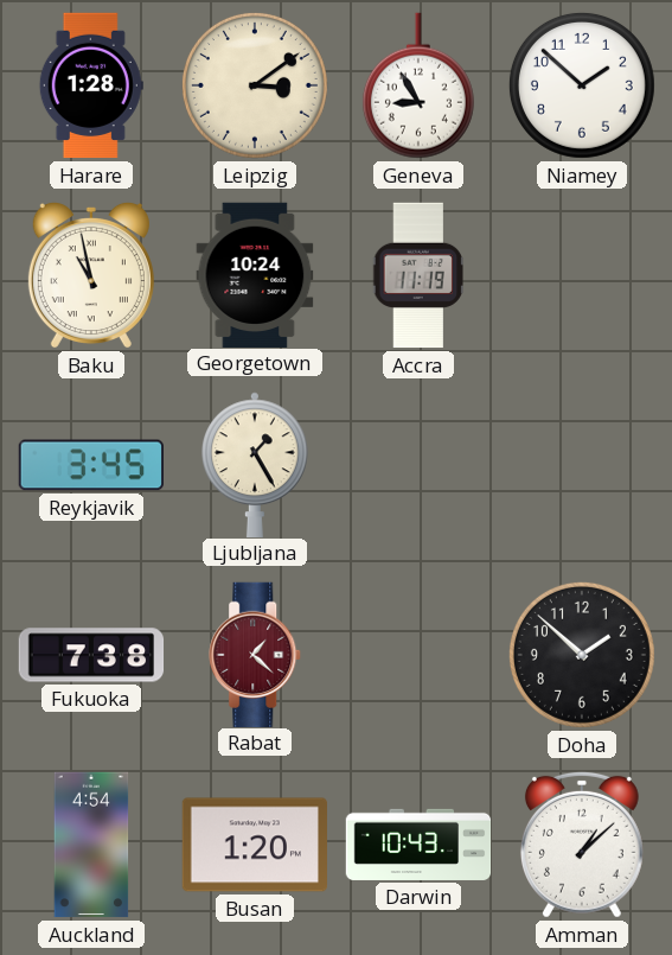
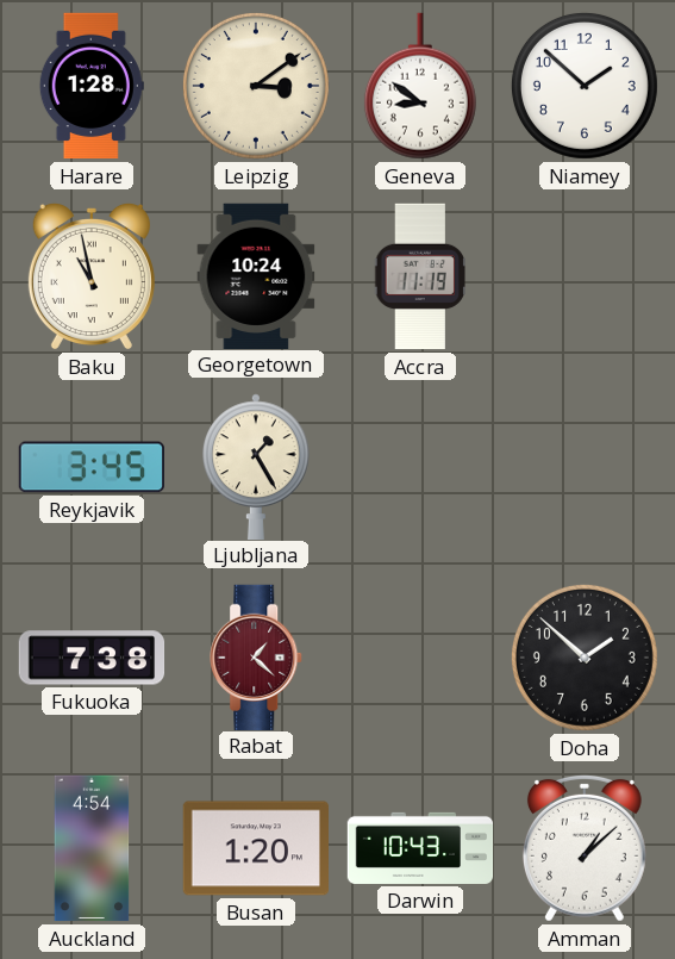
Geneva: 8:55 -> 8:51
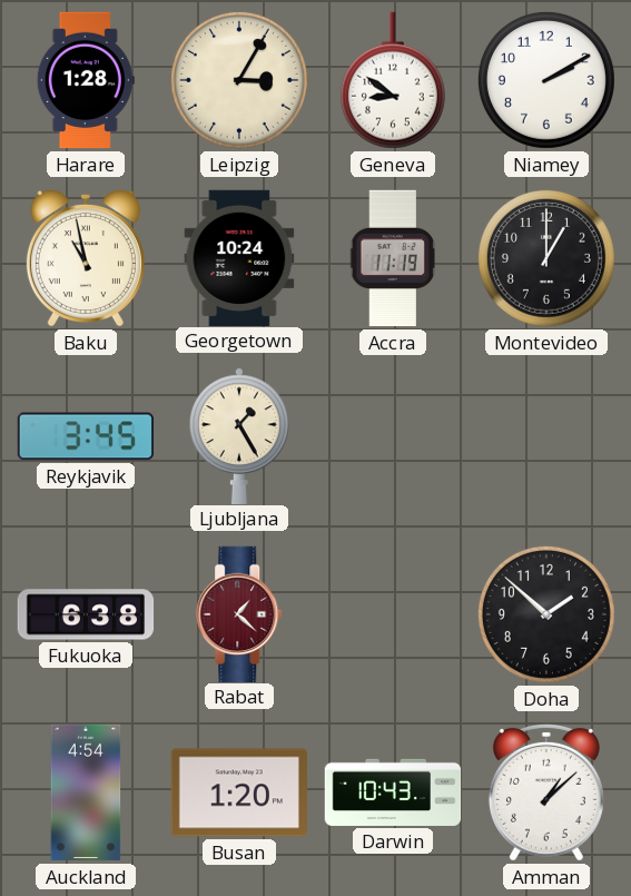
Leipzig: 3:09 -> 3:05
Niamey: 1:52 -> 2:10
Montevideo: none -> 1:00
Fukuoka: 7:38 -> 6:38
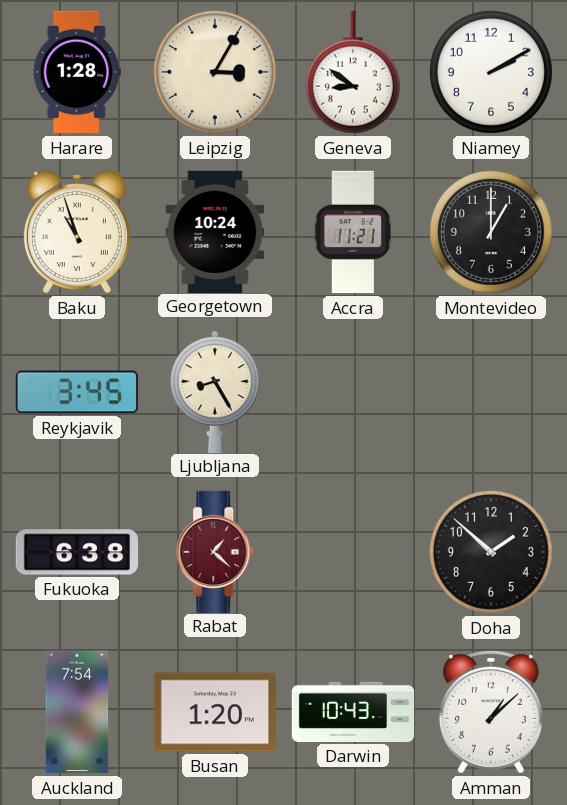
Baku: 10:58 -> 10:57
Accra: 11:19 -> 11:21
Ljubljana: 1:25 -> 8:25
Auckland: 4:54 -> 7:54
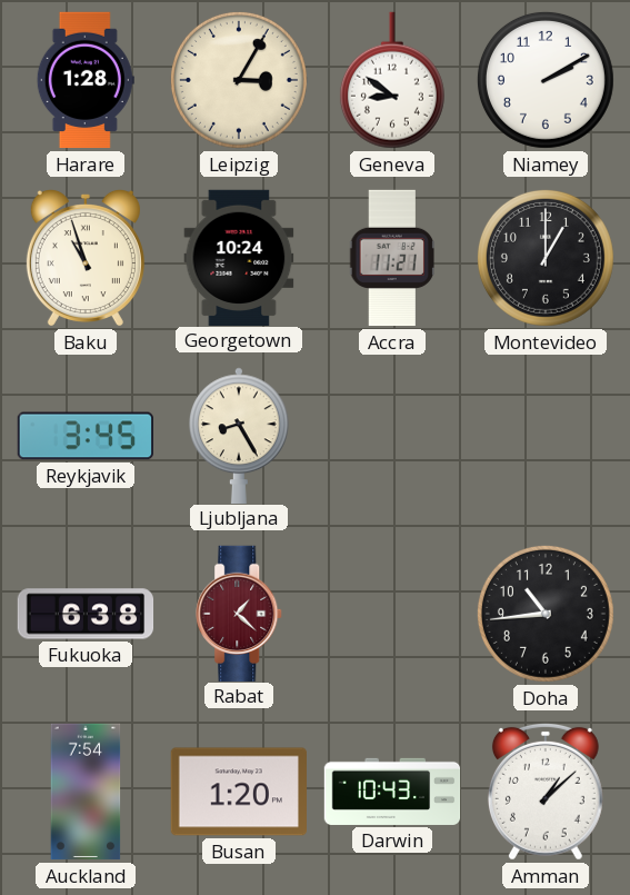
Doha: 1:52 -> 10:44
